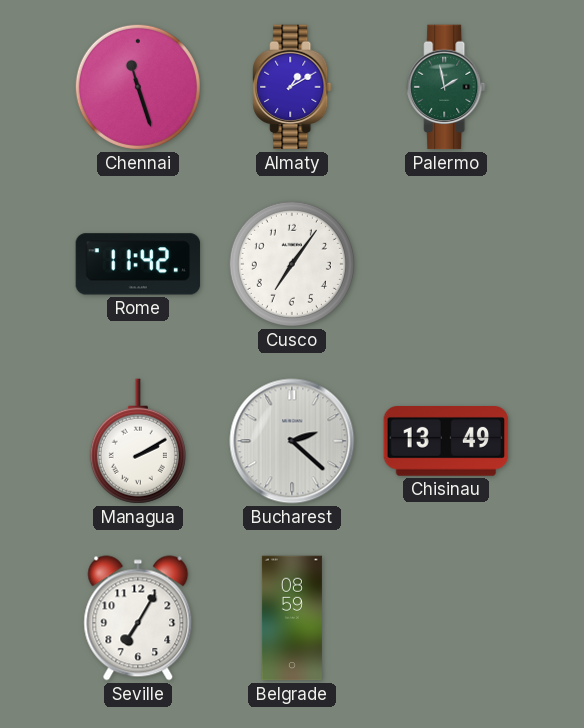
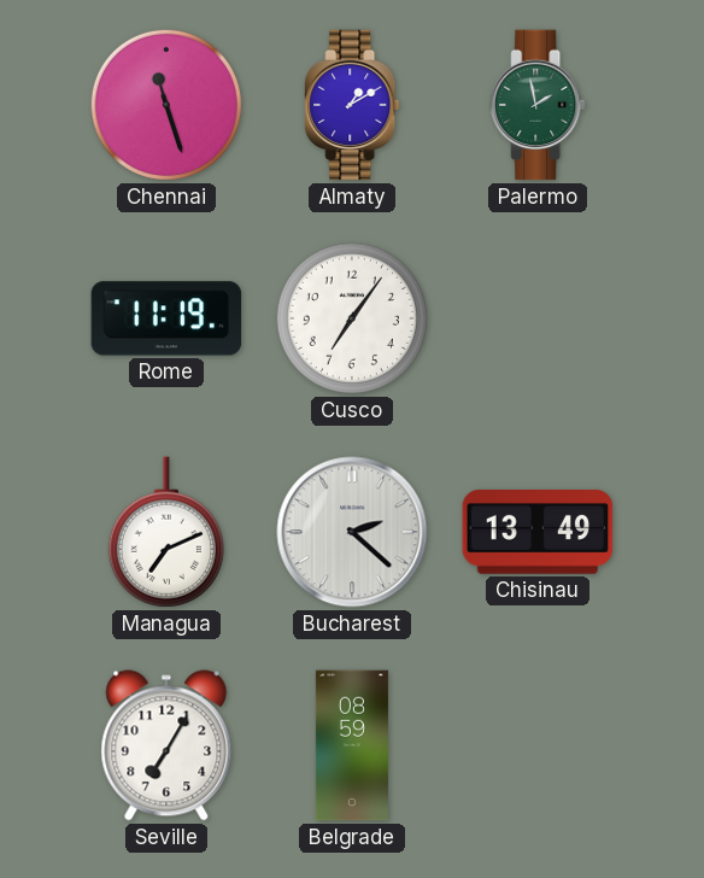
Rome: 11:42 -> 11:19
Managua: 2:10 -> 7:11
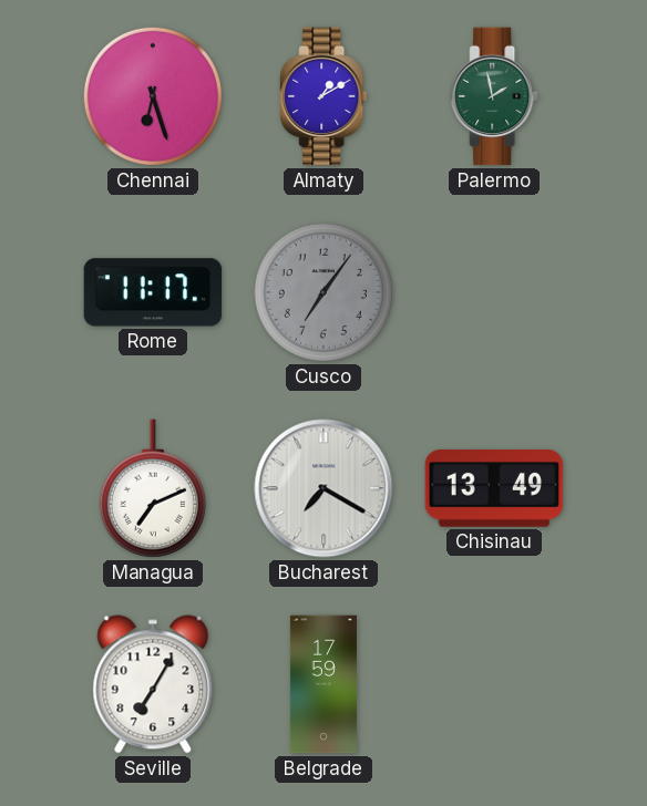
Chennai: 11:27 -> 6:27
Rome: 11:19 -> 11:17
Cusco dial: white -> grey
Bucharest: 2:22 -> 7:20
Belgrade: 08:59 -> 17:59
